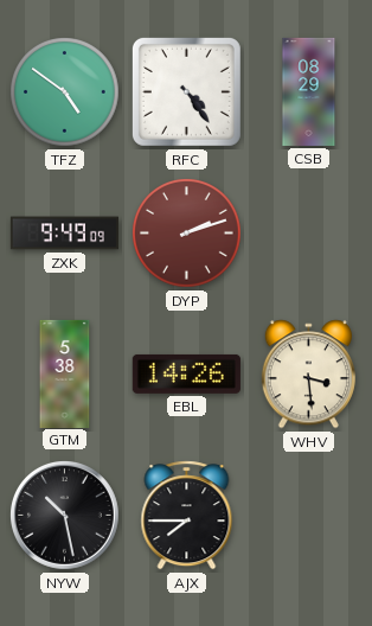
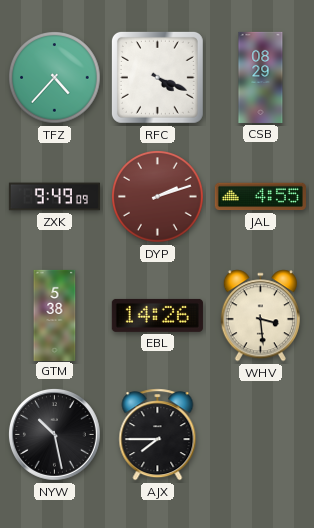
TFZ: 4:51 -> 4:37
RFC: 4:24 -> 4:19
JAL: none -> 4:55
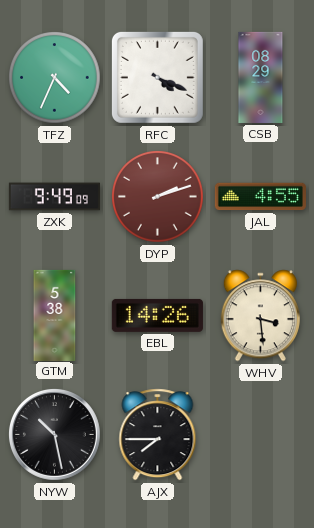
TFZ: 4:37 -> 4:34
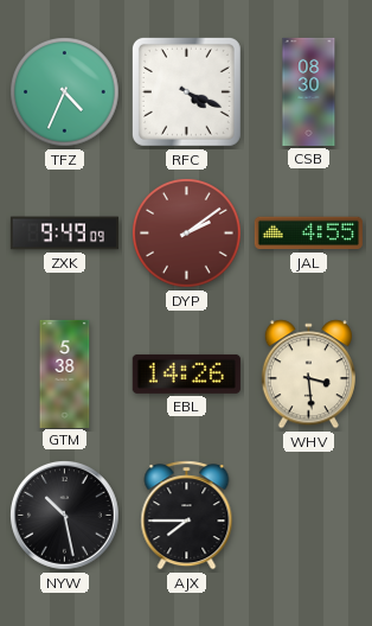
CSB: 08:29 -> 08:30
DYP: 2:12 -> 2:09
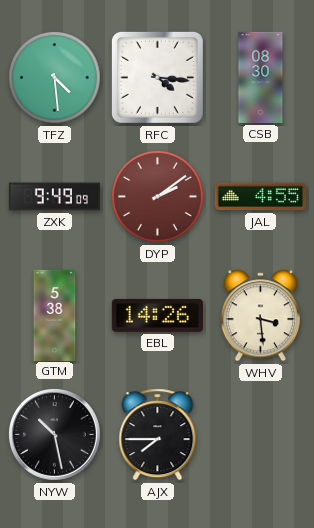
TFZ: 4:34 -> 4:29
RFC: 4:19 -> 4:16
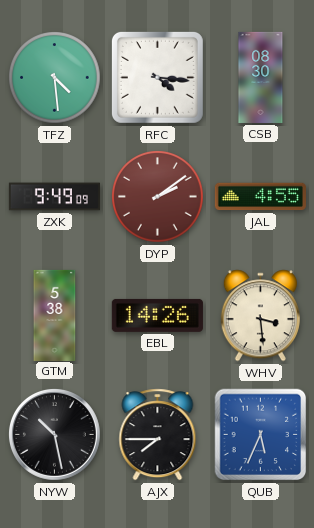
QUB: none -> 5:34
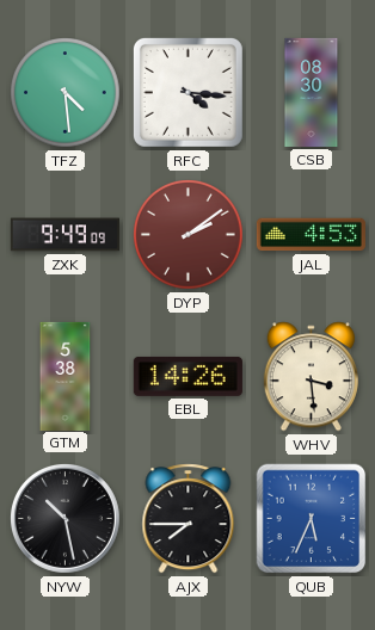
JAL: 4:55 -> 4:53
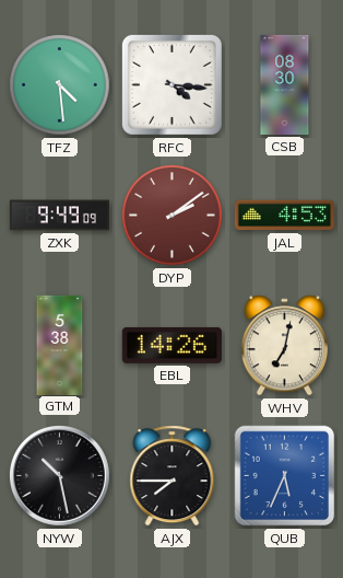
WHV: 3:29 -> 7:02
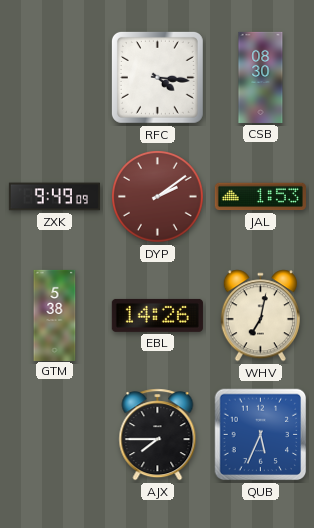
TFZ: 4:29 -> none
JAL: 4:53 -> 1:53
NYW: 10:28 -> none
